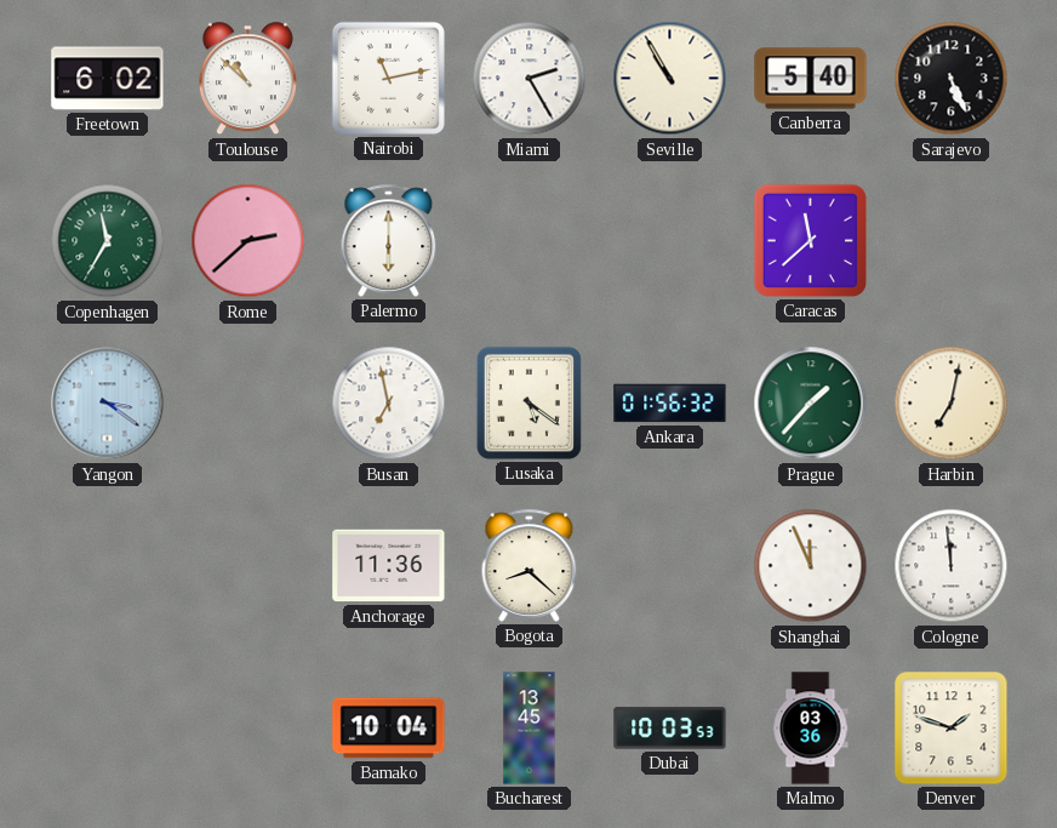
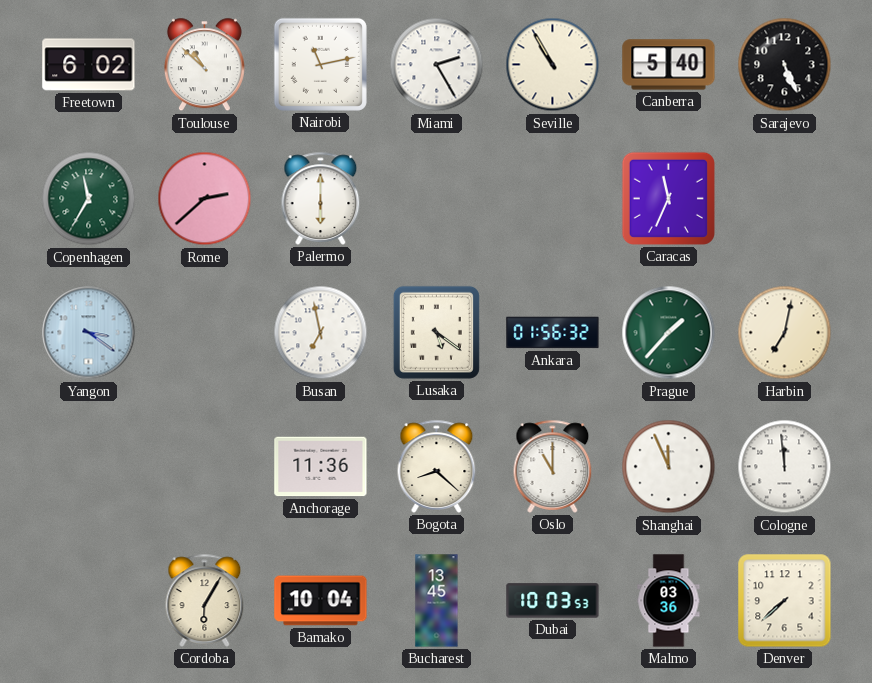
Caracas: 11:38 -> 11:34
Oslo: none -> 11:00
Cordoba: none -> 6:05
Denver: 1:48 -> 7:38
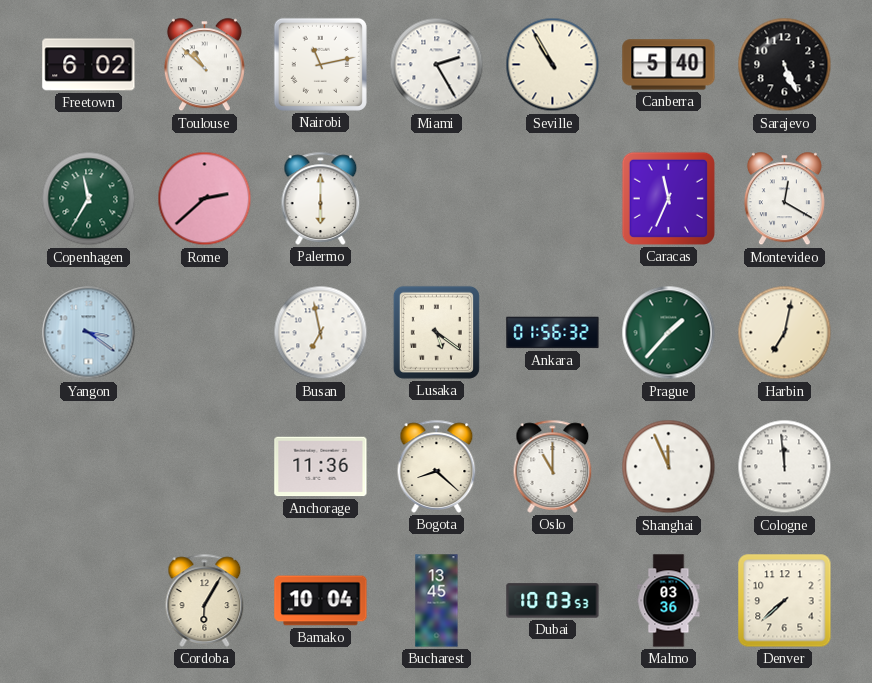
Montevideo: none -> 12:20
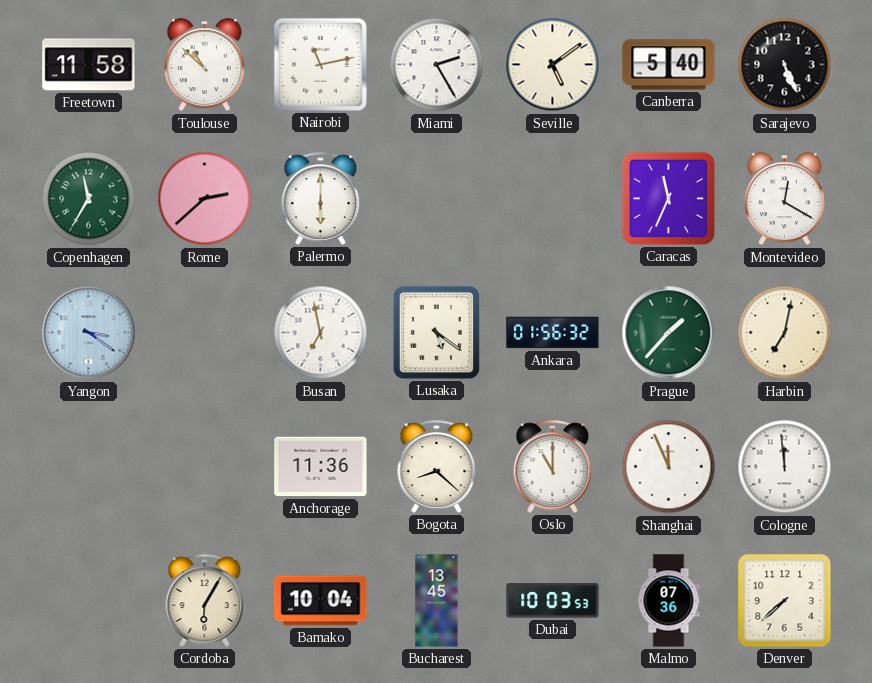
Freetown: 6:02 -> 11:58
Seville: 10:55 -> 5:09
Malmo: 03:36 -> 07:36
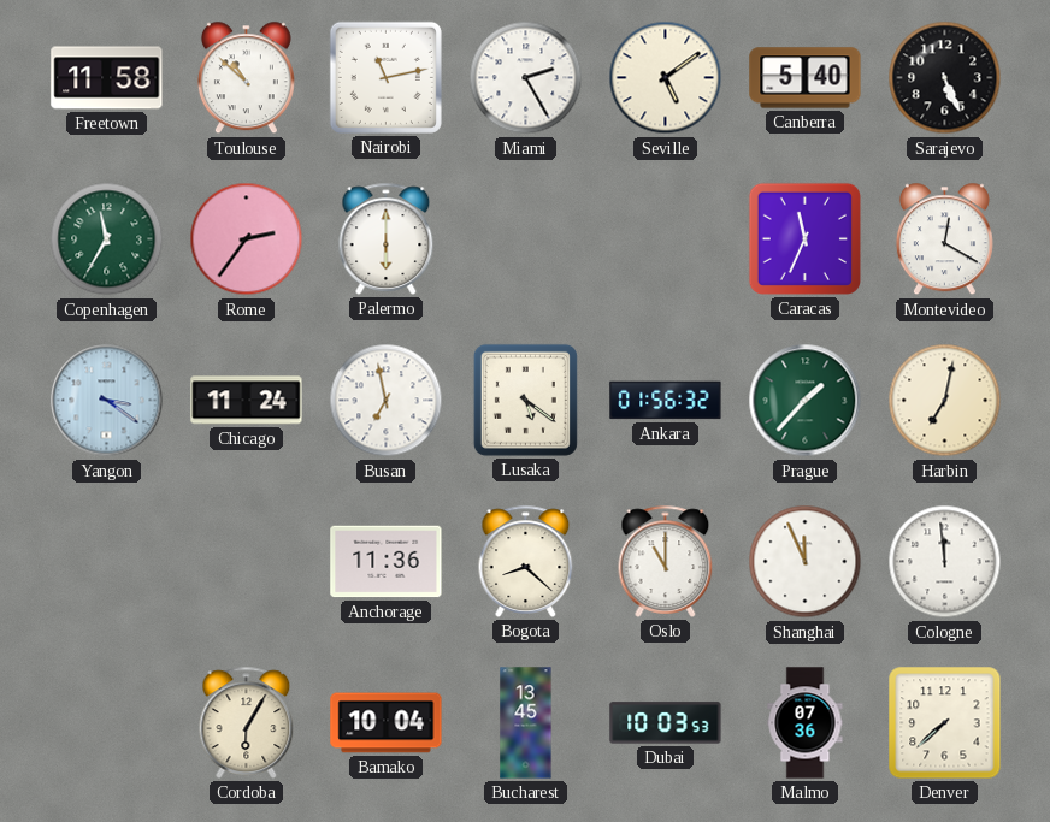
Rome: 2:38 -> 2:36
Chicago: none -> 11:24
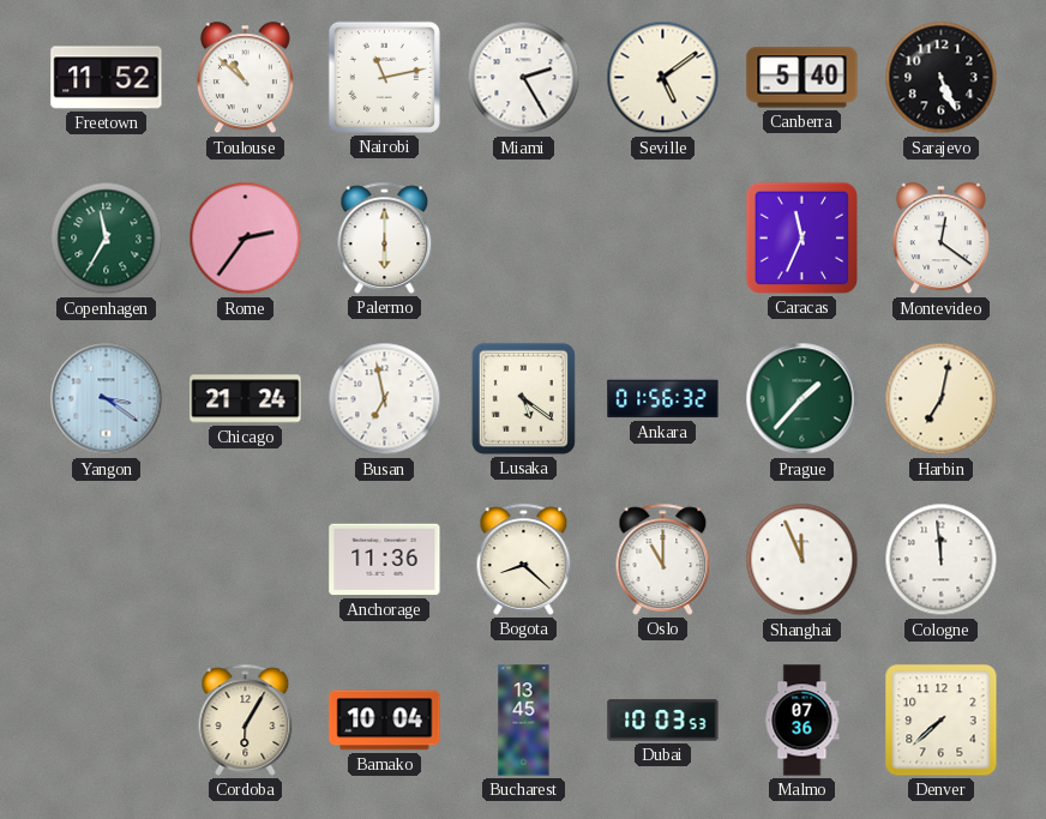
Freetown: 11:58 -> 11:52
Montevideo: 12:20 -> 12:21
Chicago: 11:24 -> 21:24
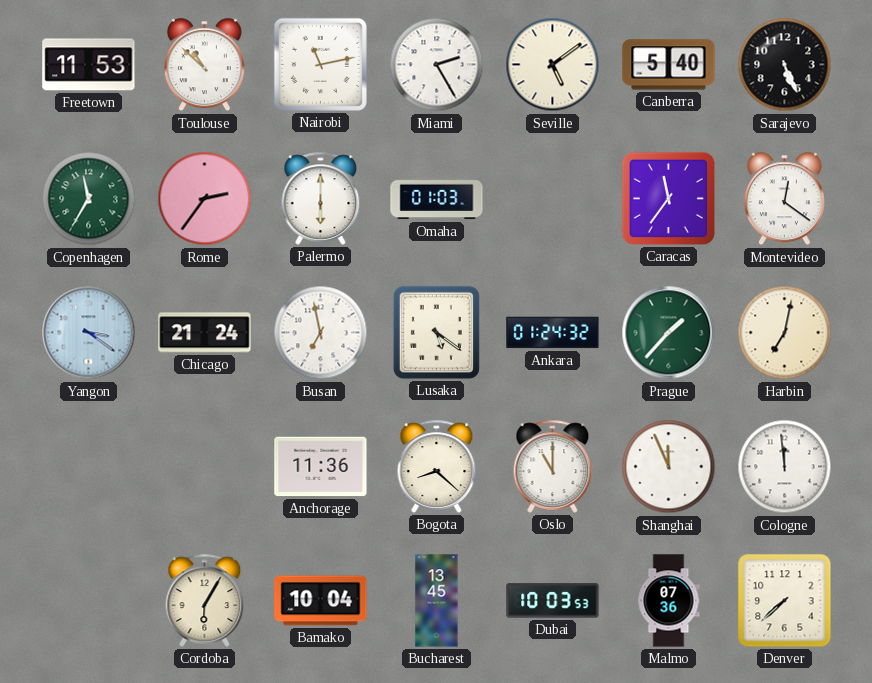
Freetown: 11:52 -> 11:53
Omaha: none -> 01:03
Caracas: 11:34 -> 11:36
Ankara: 01:56 -> 01:24
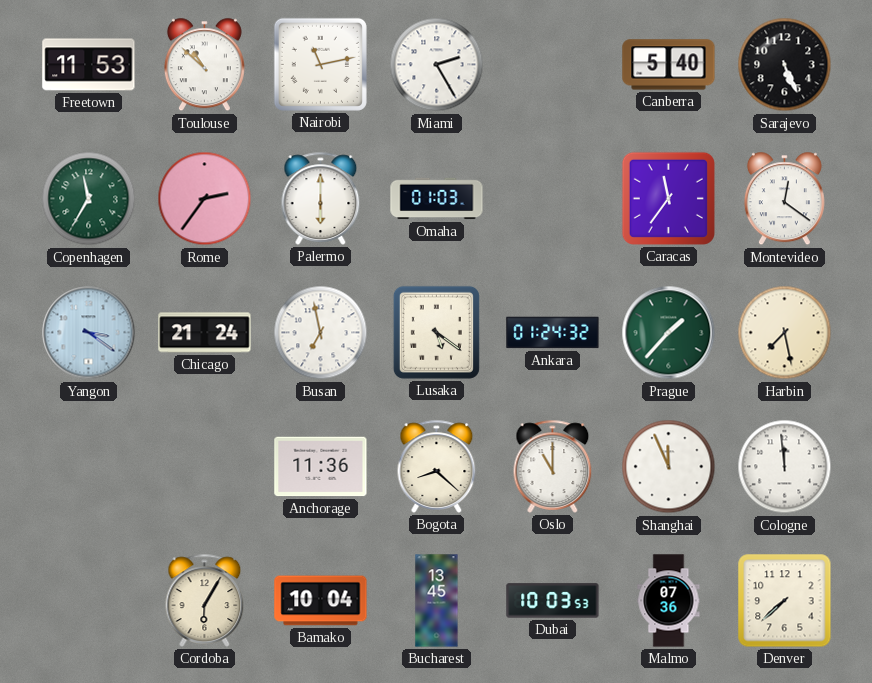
Seville: 5:09 -> none
Harbin: 7:02 -> 7:28
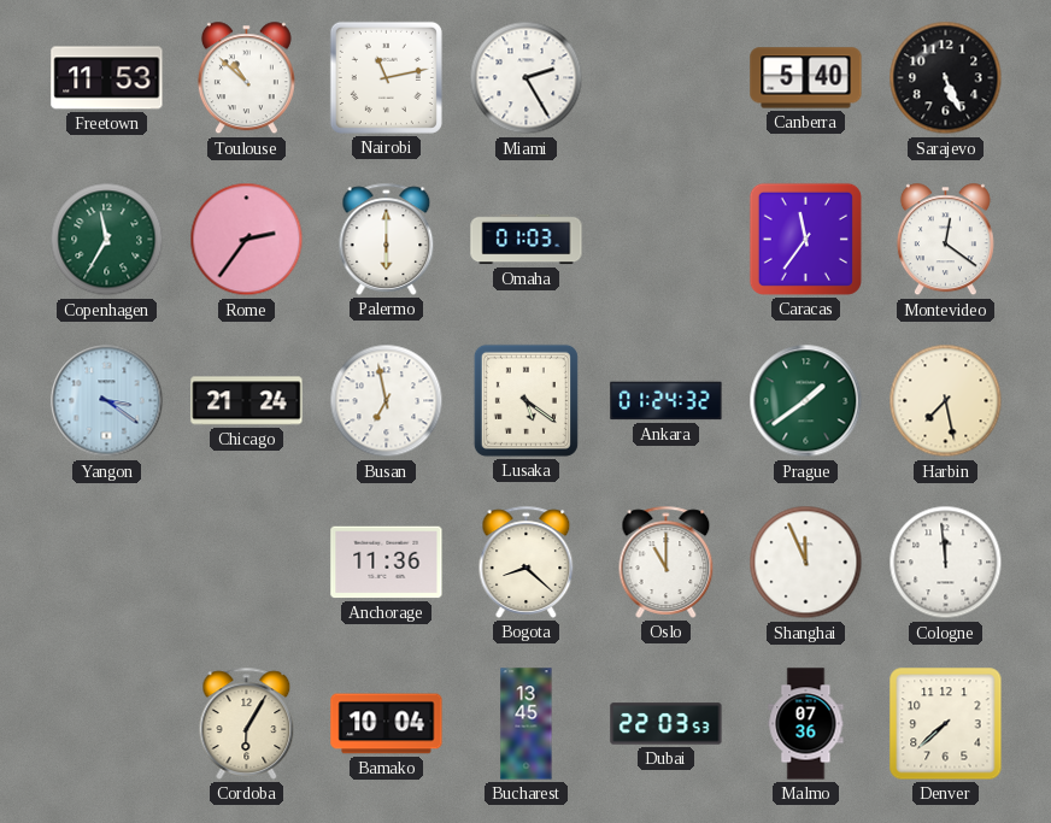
Prague: 1:37 -> 1:39
Dubai: 10:03 -> 22:03
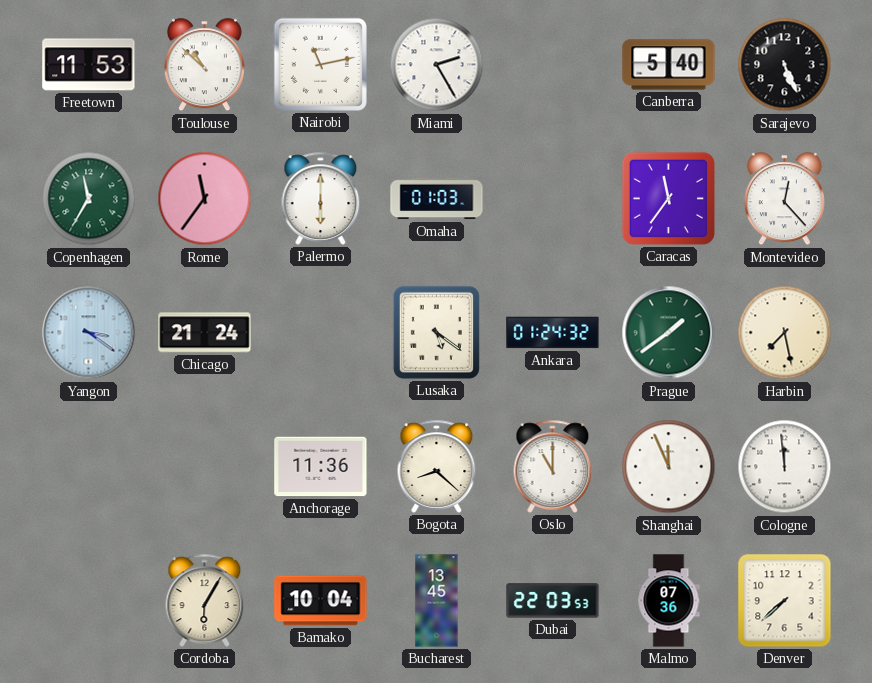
Rome: 2:36 -> 11:36
Montevideo: 12:21 -> 12:23
Busan: 6:58 -> none
